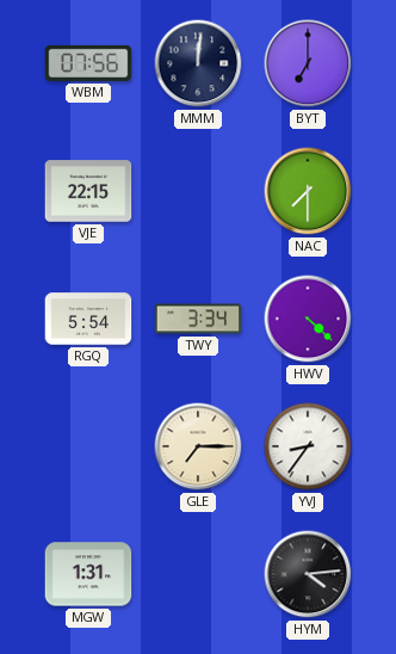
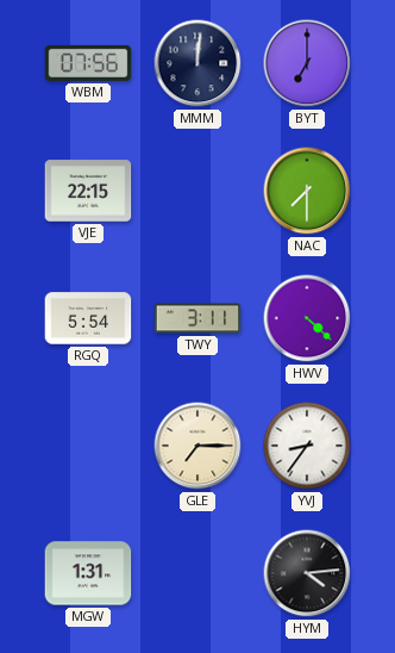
TWY: 3:34 -> 3:11
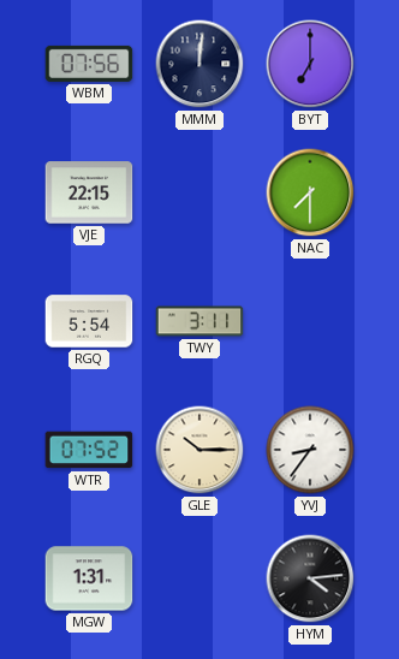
HWV: 4:22 -> none
WTR: none -> 07:52
GLE: 7:15 -> 10:15
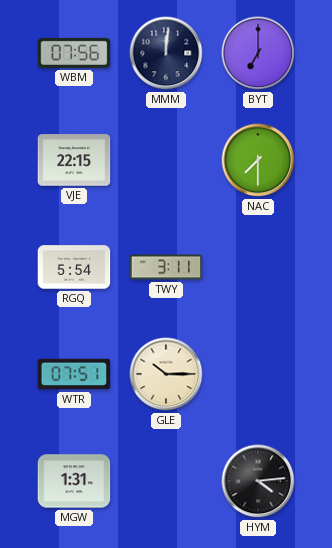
WTR: 07:52 -> 07:51
YVJ: 8:36 -> none
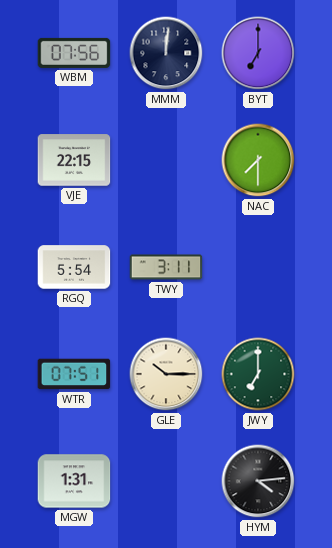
JWY: none -> 7:00
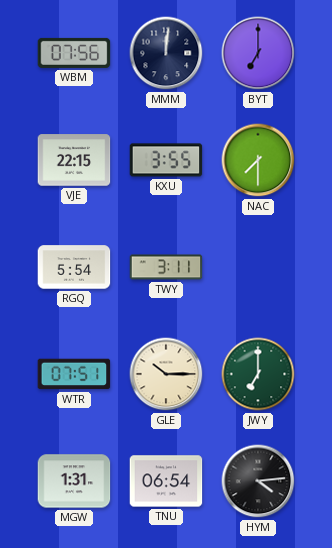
KXU: none -> 3:55
TNU: none -> 06:54
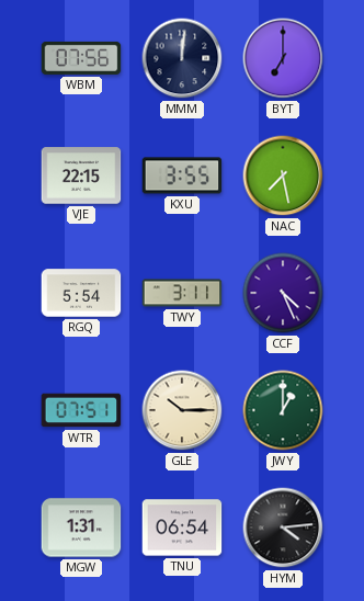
NAC: 7:30 -> 7:28
CCF: none -> 4:26
JWY: 7:00 -> 1:00
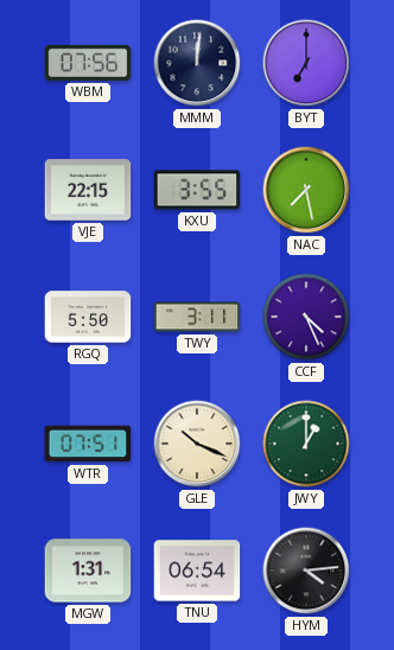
RGQ: 5:54 -> 5:50
GLE: 10:15 -> 10:19
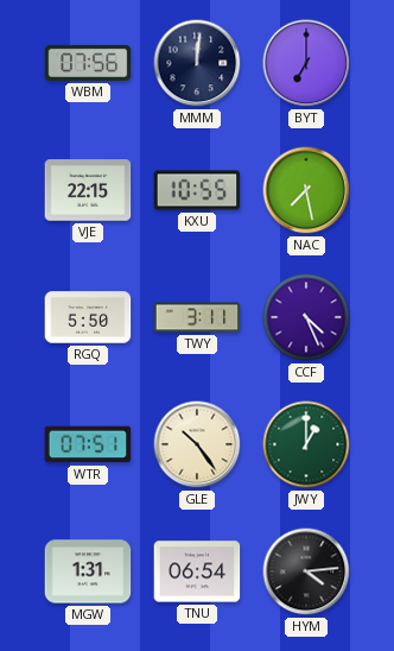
KXU: 3:55 -> 10:55
GLE: 10:19 -> 10:24
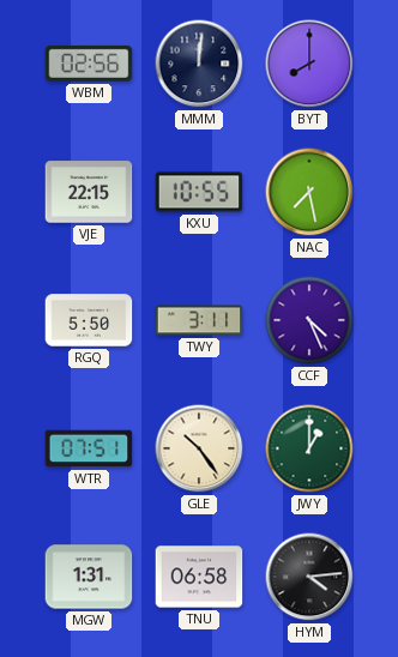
WBM: 07:56 -> 02:56
BYT: 7:00 -> 8:00
TNU: 06:54 -> 06:58
